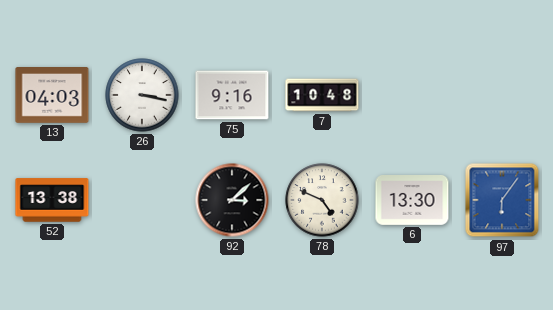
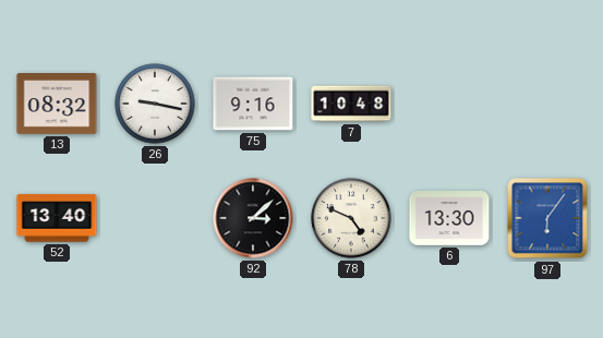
13: 04:03 -> 08:32
26: 3:17 -> 9:17
52: 13:38 -> 13:40
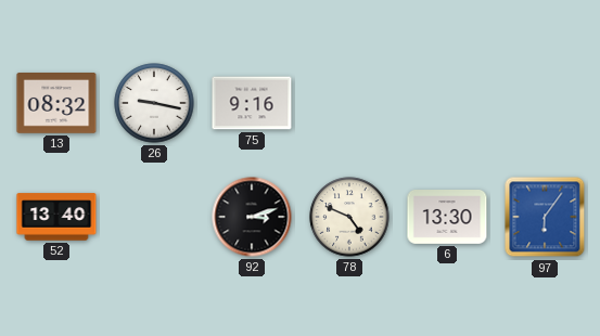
7: 10:48 -> none
92: 3:08 -> 3:12
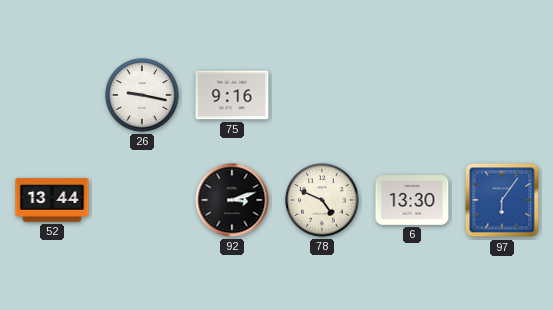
13: 08:32 -> none
52: 13:40 -> 13:44
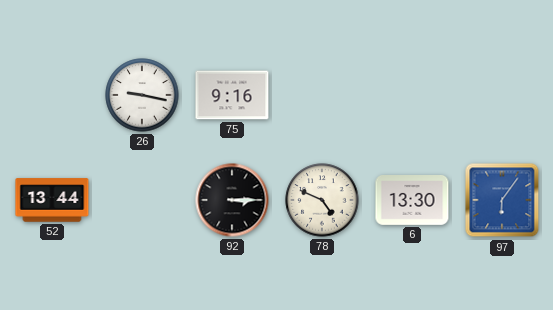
92: 3:12 -> 3:15
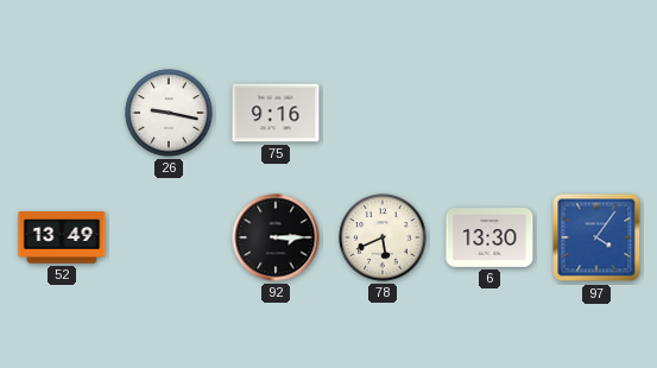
52: 13:44 -> 13:49
78: 4:49 -> 5:41
97: 6:06 -> 4:06
